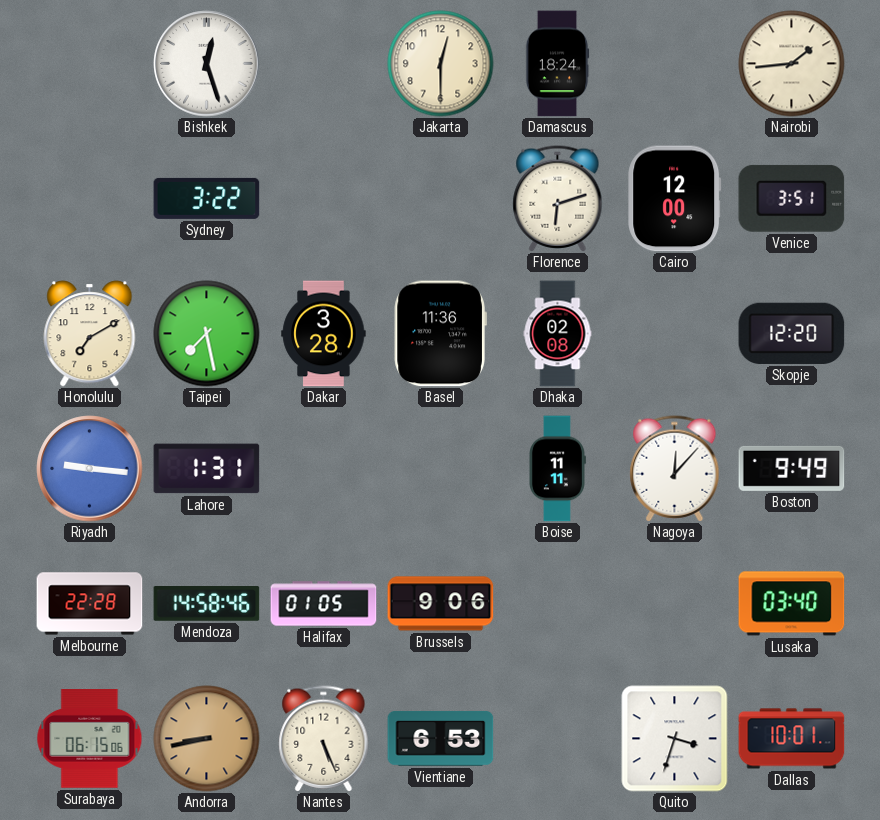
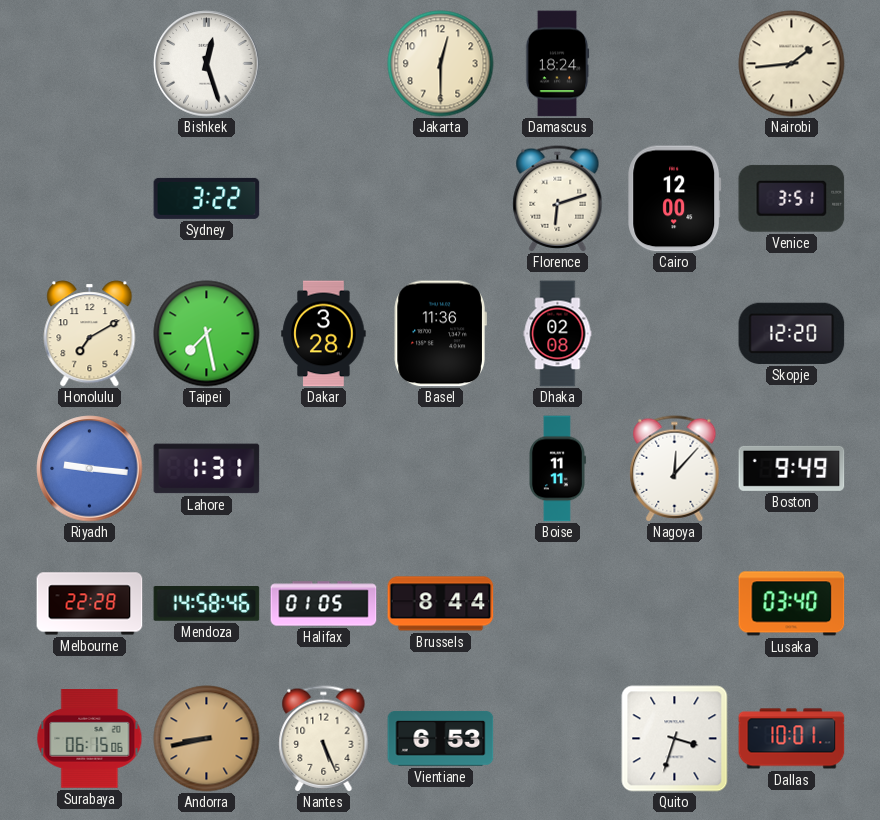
Brussels: 9:06 -> 8:44
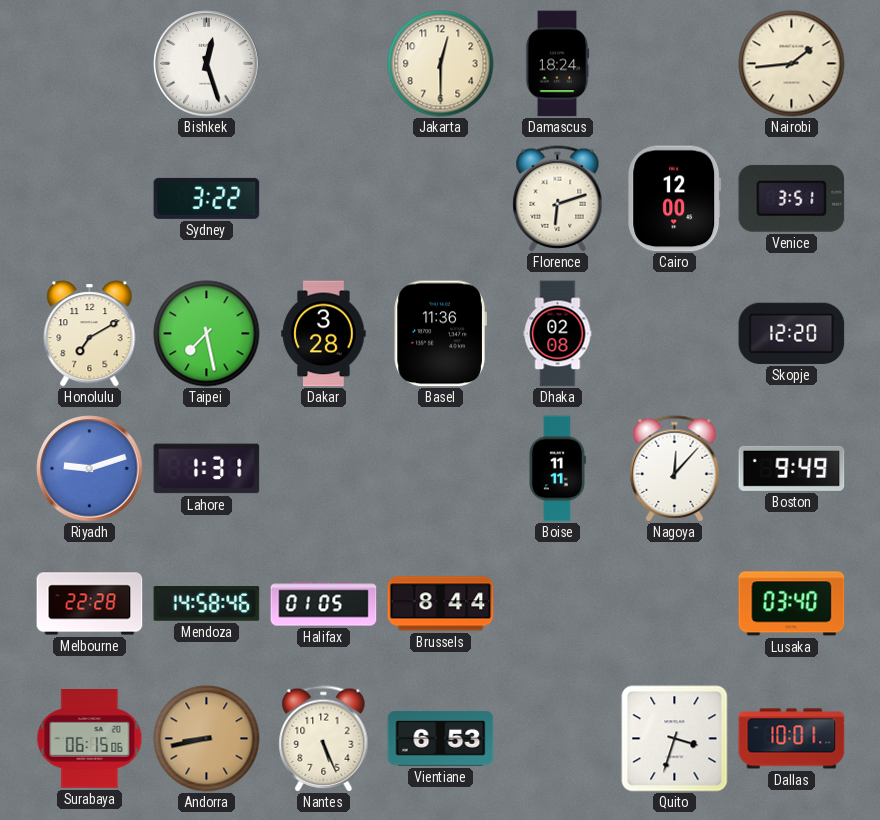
Riyadh: 9:16 -> 9:12
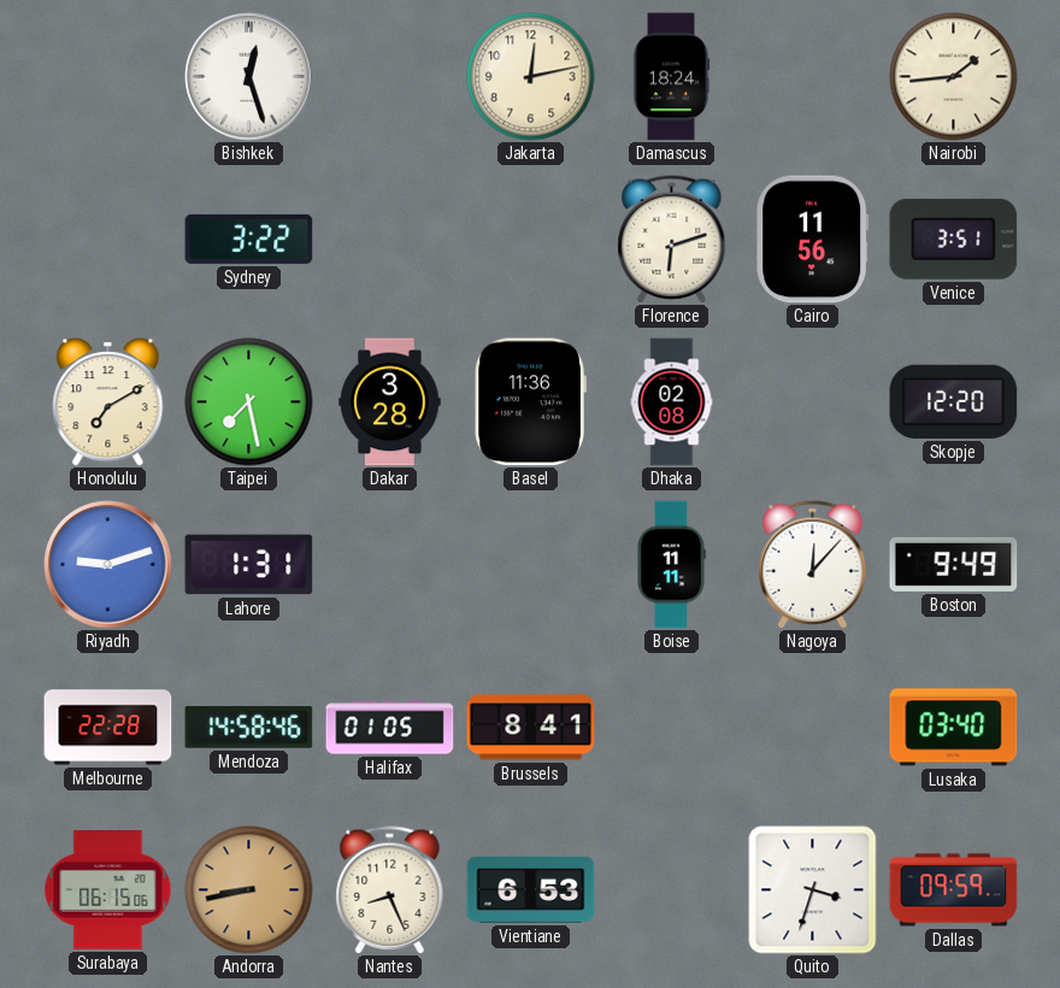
Jakarta: 12:30 -> 12:13
Cairo: 12:00 -> 11:56
Brussels: 8:44 -> 8:41
Nantes: 5:26 -> 8:26
Dallas: 10:01 -> 09:59
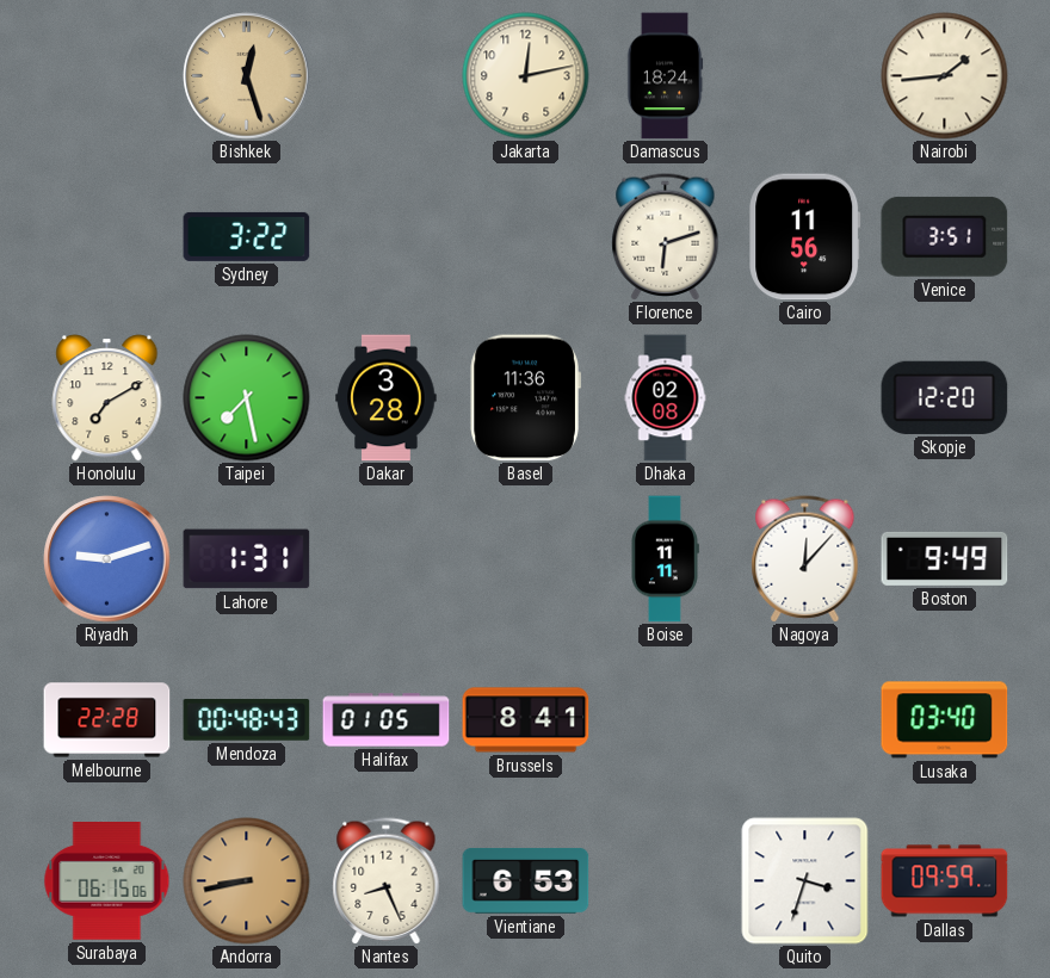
Bishkek dial: white -> champagne
Mendoza: 14:58 -> 00:48
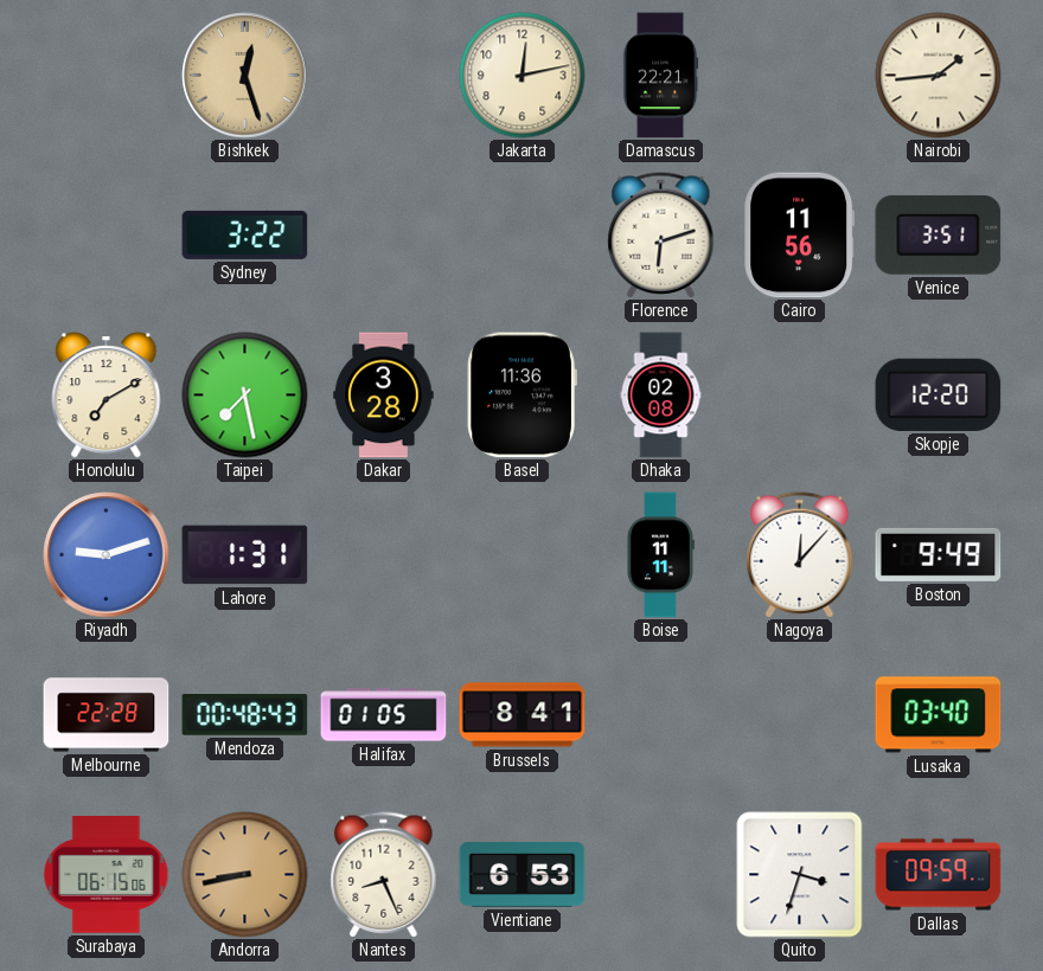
Damascus: 18:24 -> 22:21
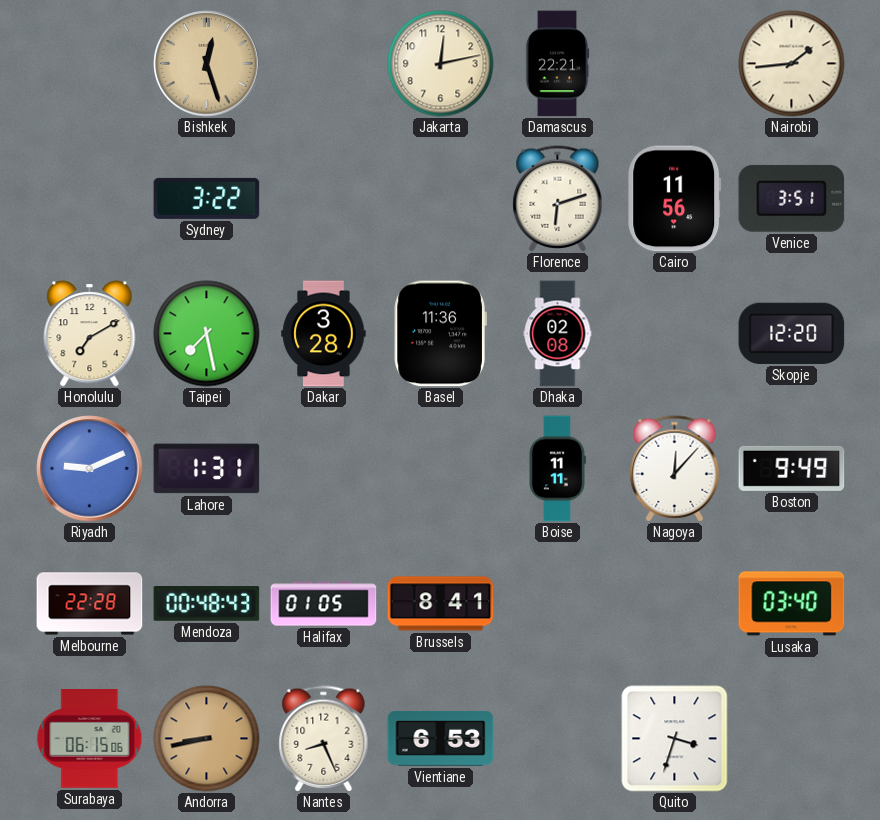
Riyadh: 9:12 -> 9:11
Dallas: 09:59 -> none
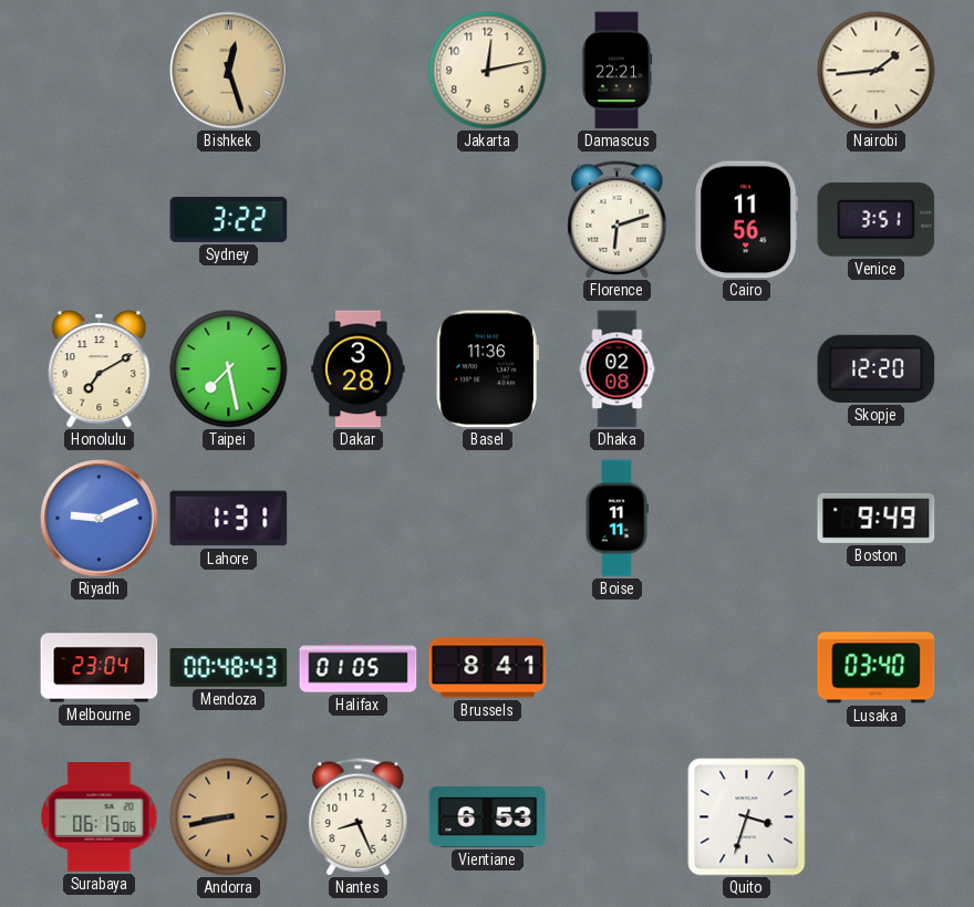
Nagoya: 12:07 -> none
Melbourne: 22:28 -> 23:04
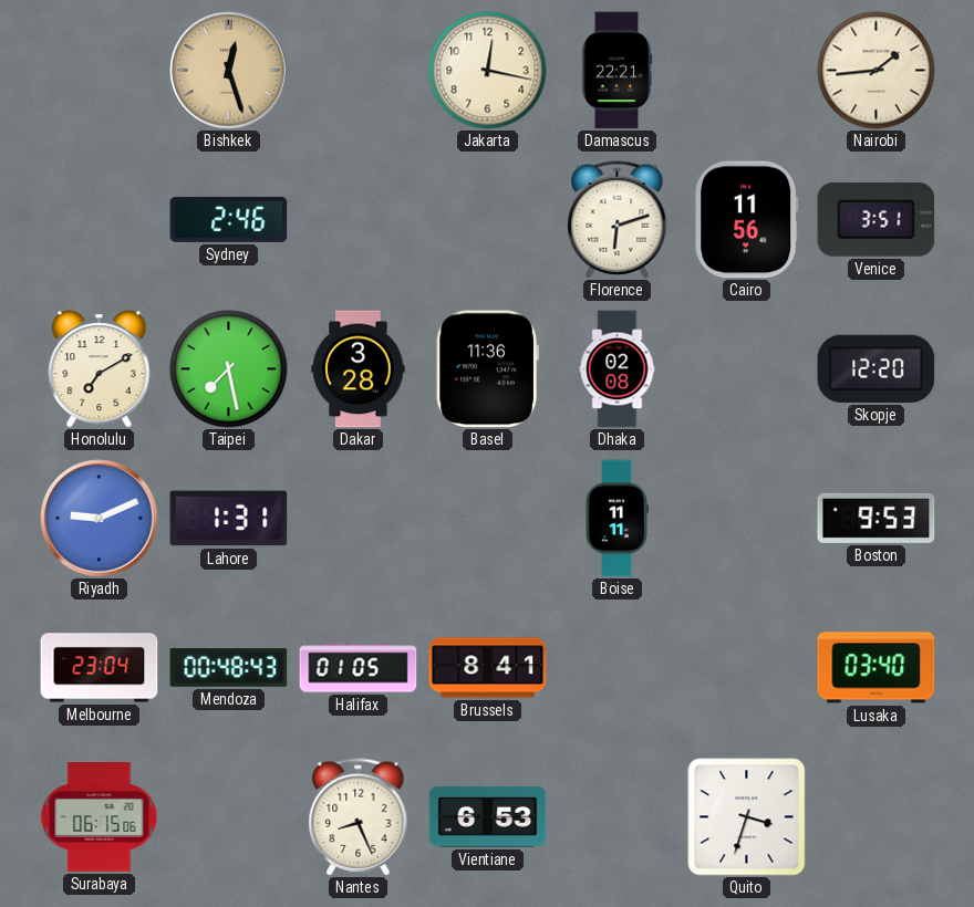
Jakarta: 12:13 -> 12:17
Sydney: 3:22 -> 2:46
Boston: 9:49 -> 9:53
Andorra: 8:43 -> none
